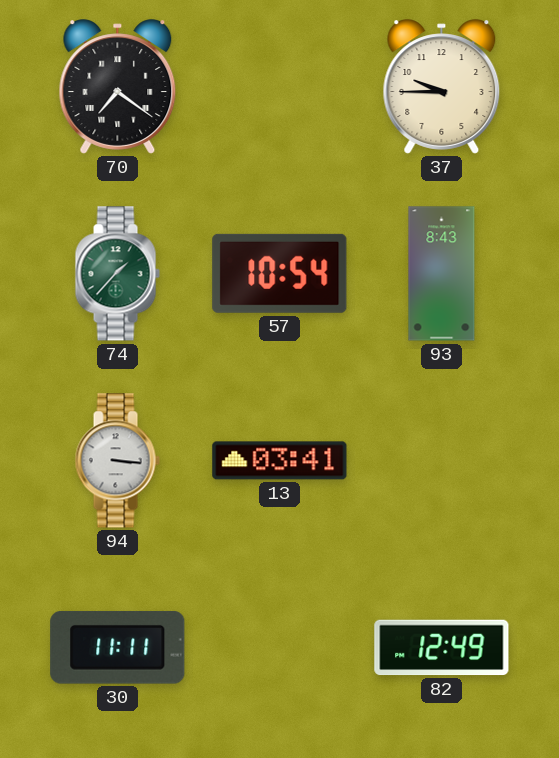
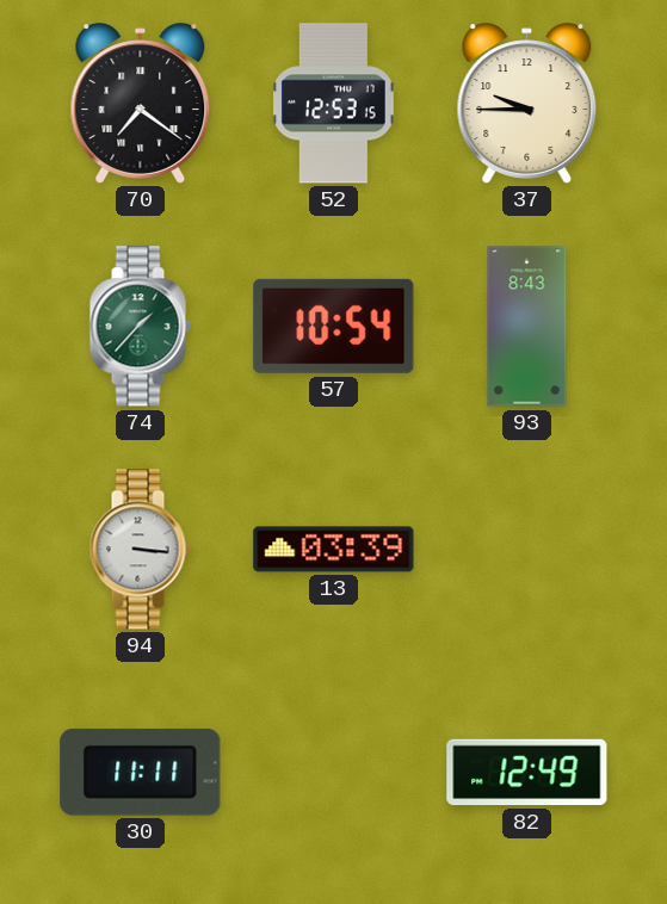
52: none -> 12:53
13: 03:41 -> 03:39
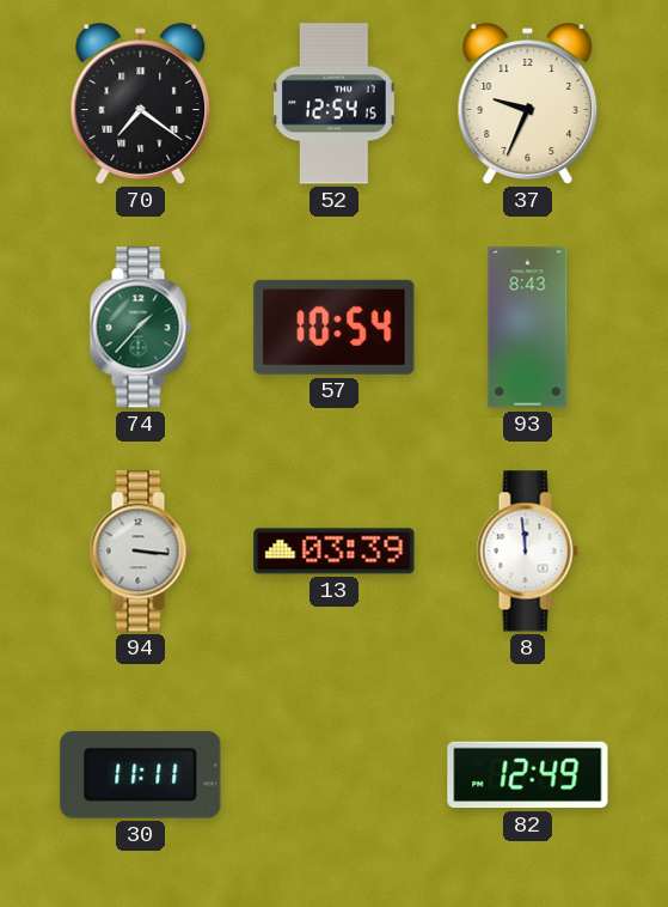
52: 12:53 -> 12:54
37: 9:45 -> 9:34
8: none -> 11:59
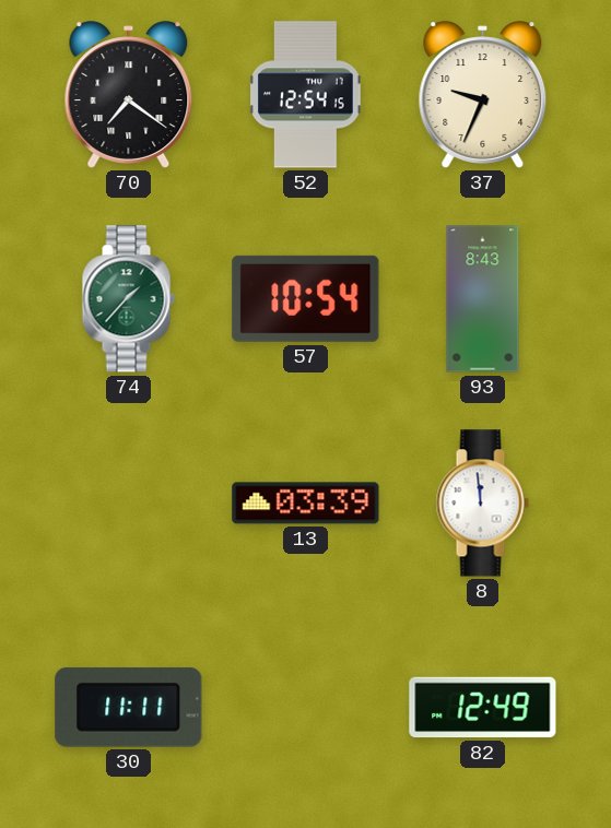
94: 3:16 -> none
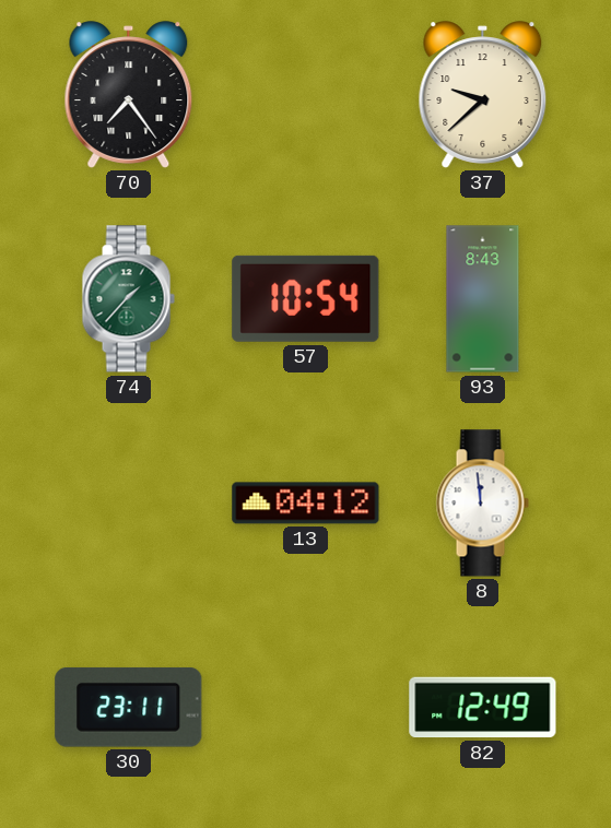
70: 7:21 -> 7:24
52: 12:54 -> none
37: 9:34 -> 9:38
13: 03:39 -> 04:12
30: 11:11 -> 23:11
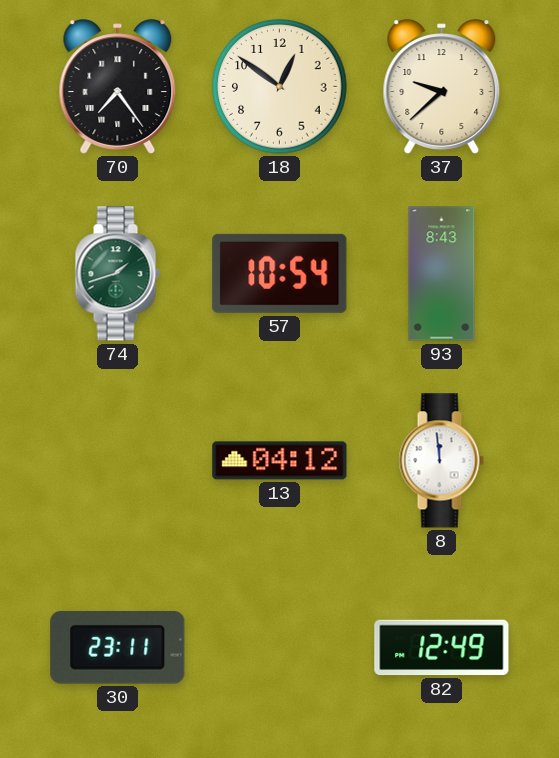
18: none -> 12:51
74: 1:37 -> 1:42
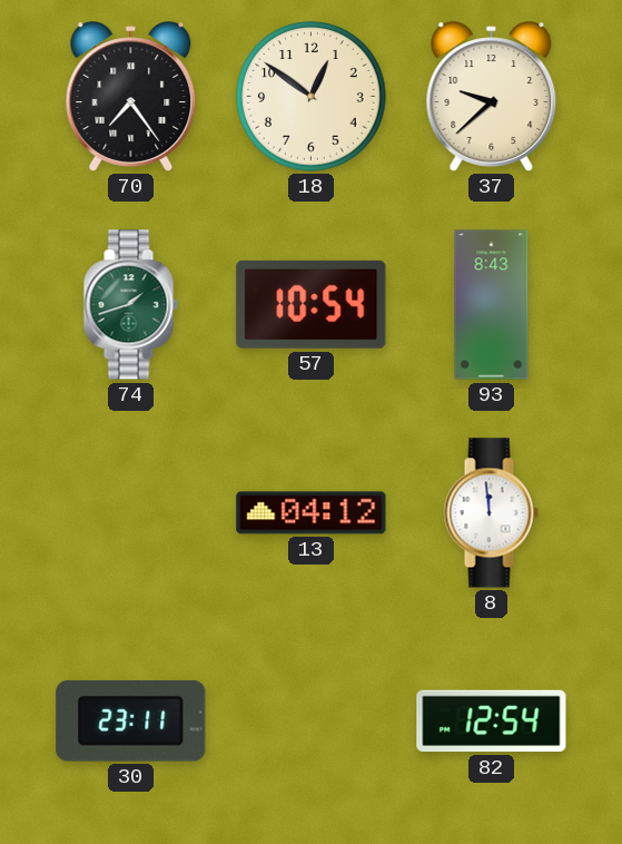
82: 12:49 -> 12:54
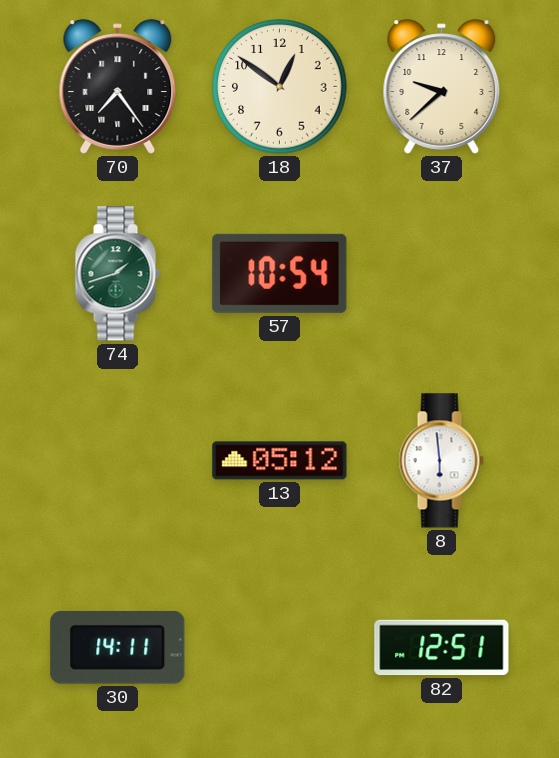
93: 8:43 -> none
13: 04:12 -> 05:12
8: 11:59 -> 5:59
30: 23:11 -> 14:11
82: 12:54 -> 12:51
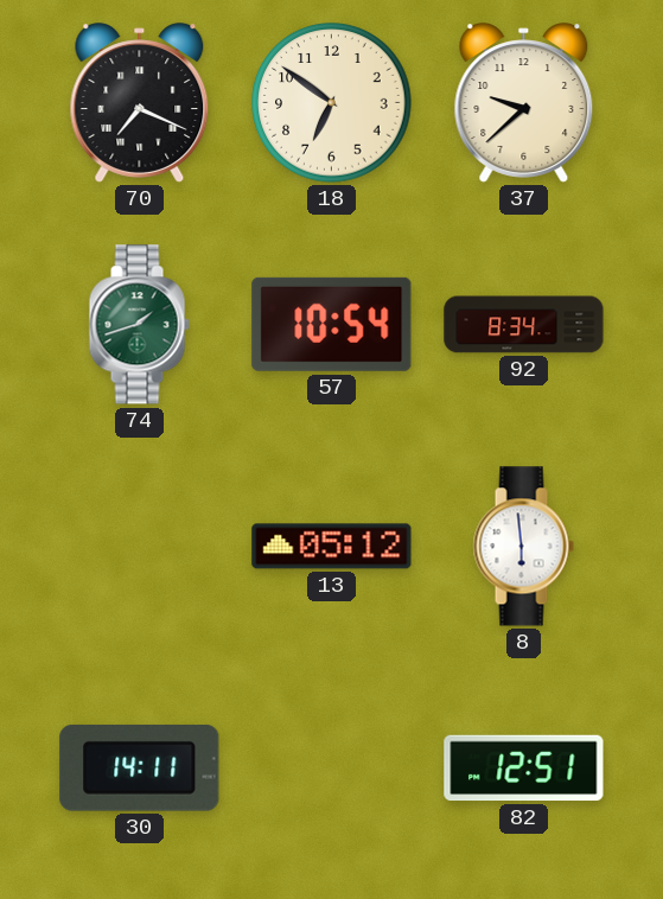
70: 7:24 -> 7:19
18: 12:51 -> 6:51
92: none -> 8:34
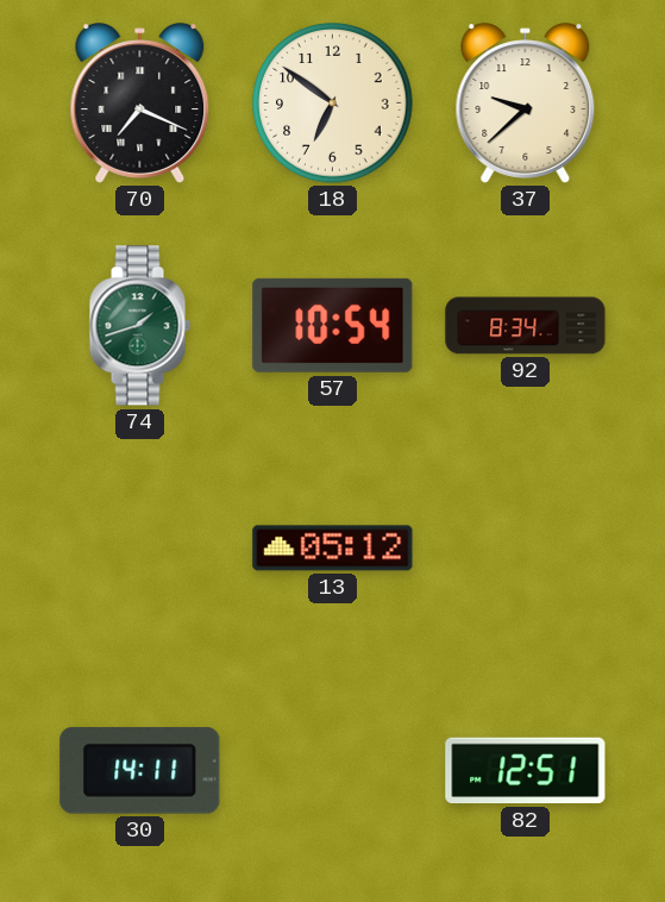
8: 5:59 -> none
